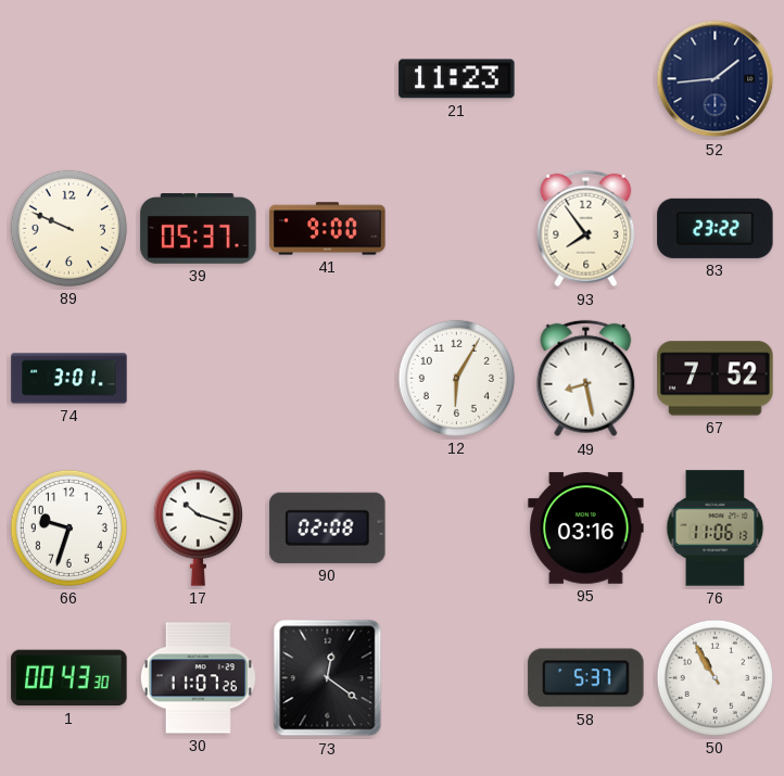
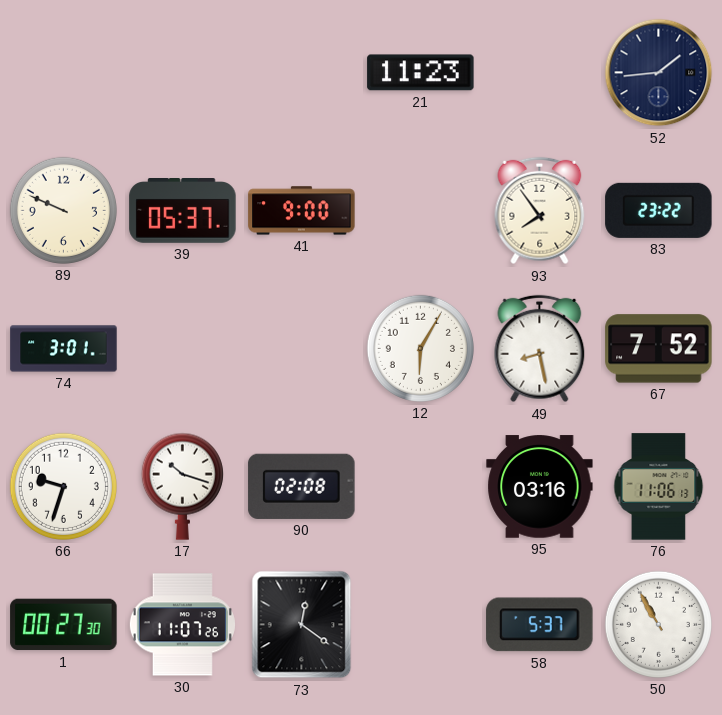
1: 00:43 -> 00:27
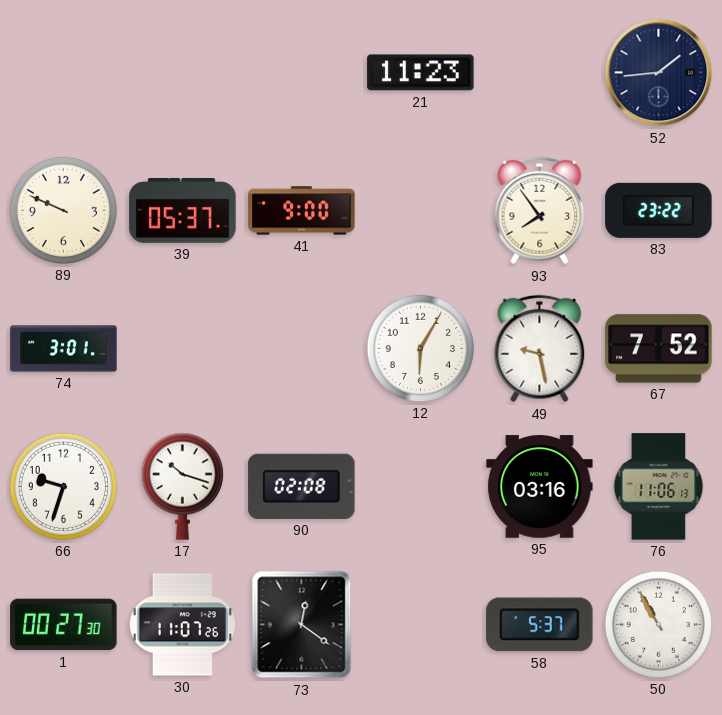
49: 8:28 -> 9:28
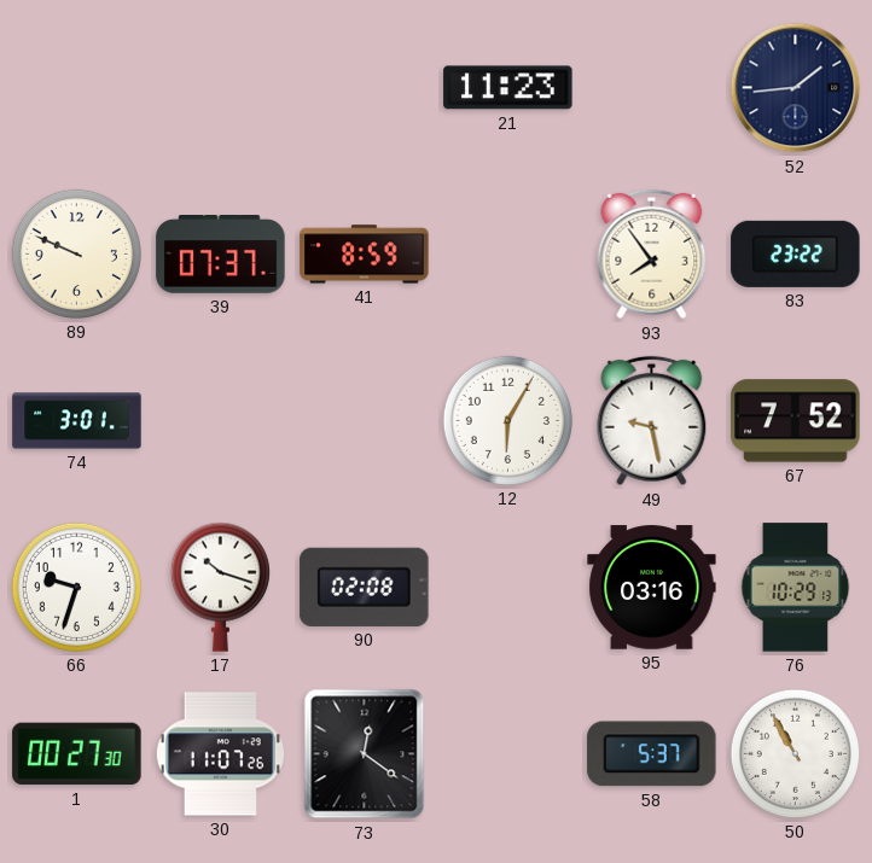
39: 05:37 -> 07:37
41: 9:00 -> 8:59
76: 11:06 -> 10:29
